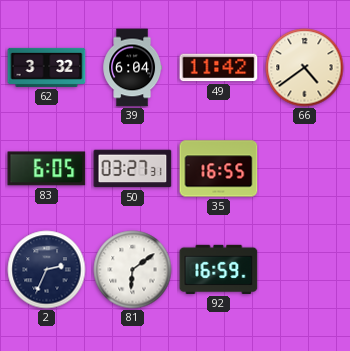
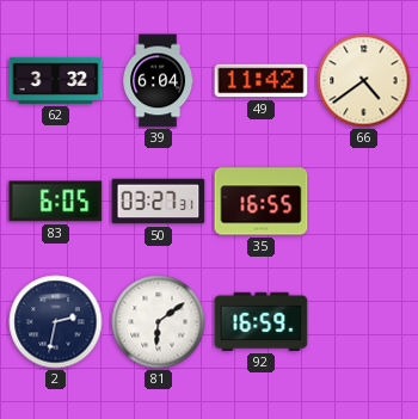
2: 2:34 -> 2:32
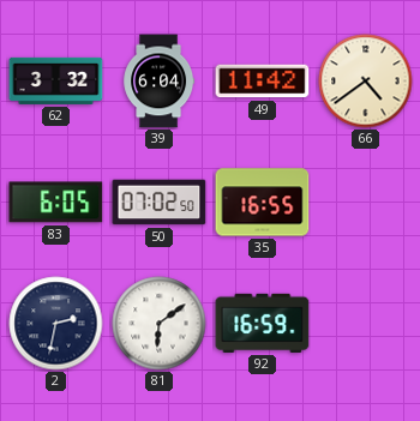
50: 03:27 -> 07:02
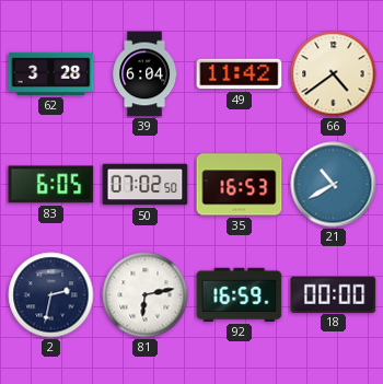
62: 3:32 -> 3:28
35: 16:55 -> 16:53
21: none -> 10:40
81: 6:09 -> 6:13
18: none -> 00:00
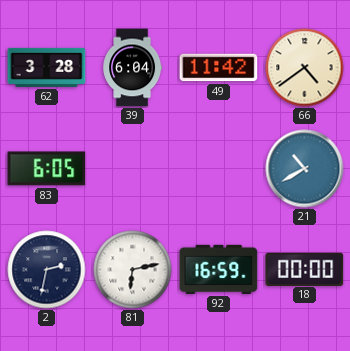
50: 07:02 -> none
35: 16:53 -> none
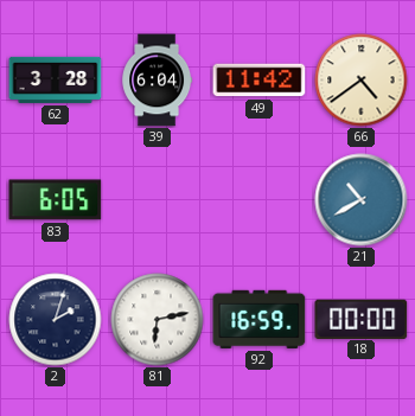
2: 2:32 -> 2:03
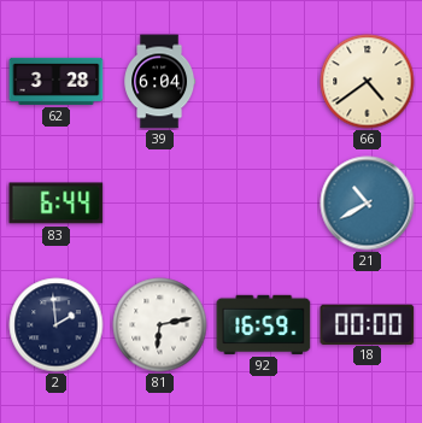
49: 11:42 -> none
83: 6:05 -> 6:44
2: 2:03 -> 1:59
